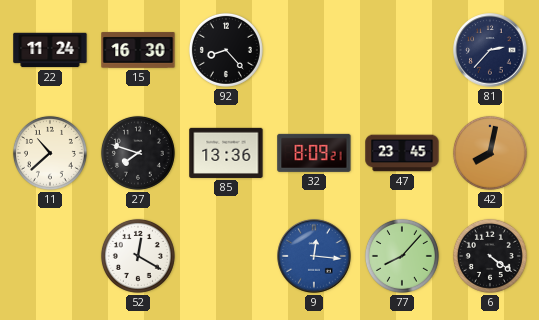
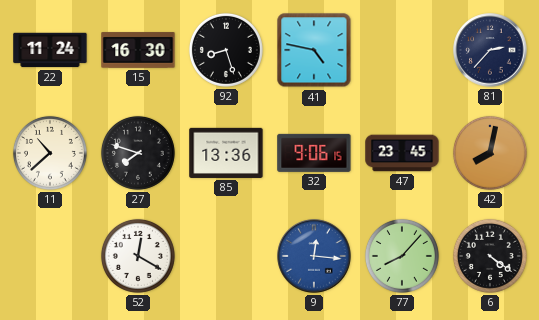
92: 8:23 -> 8:27
41: none -> 4:47
32: 8:09 -> 9:06
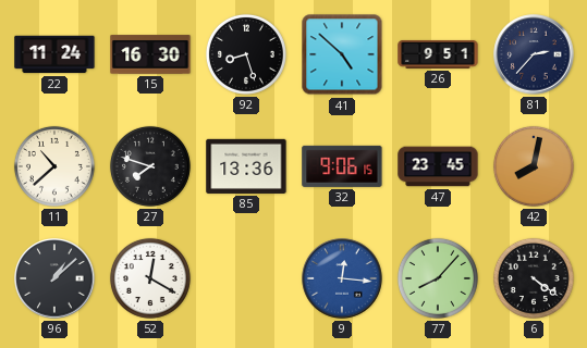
41: 4:47 -> 4:52
26: none -> 9:51
96: none -> 1:08
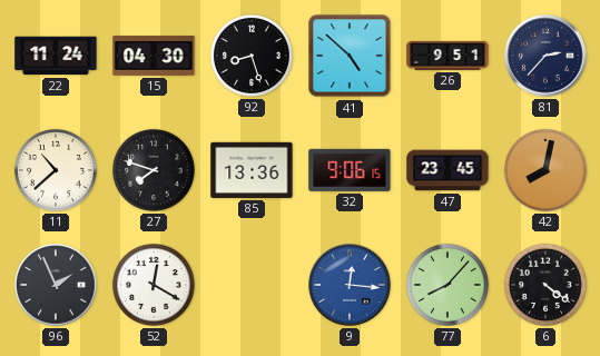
15: 16:30 -> 04:30
96: 1:08 -> 1:56
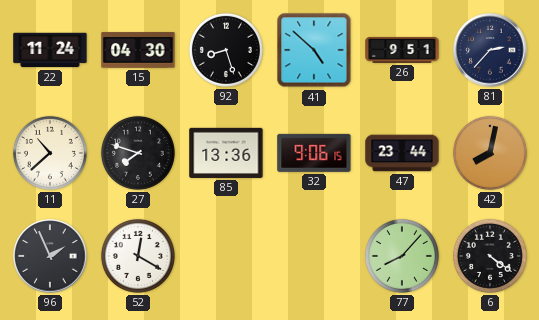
47: 23:45 -> 23:44
9: 12:16 -> none
